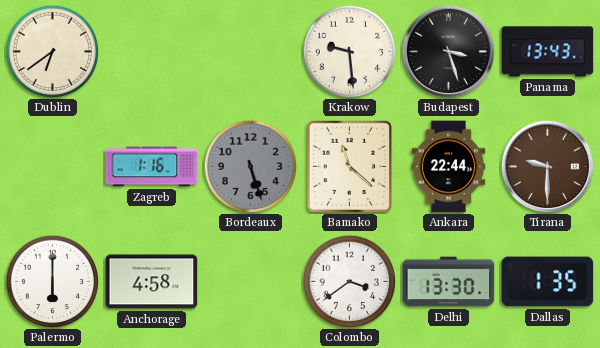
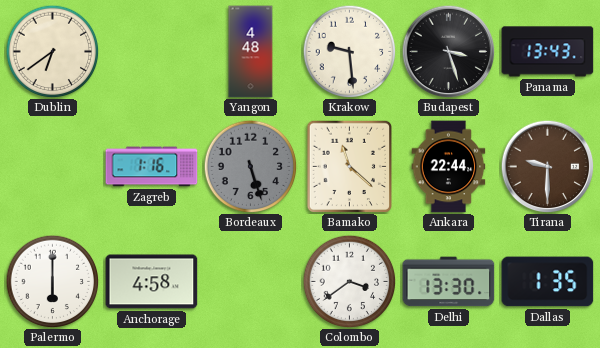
Yangon: none -> 4:48
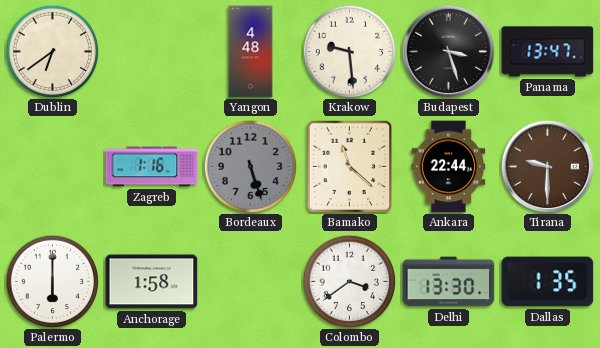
Panama: 13:43 -> 13:47
Anchorage: 4:58 -> 1:58
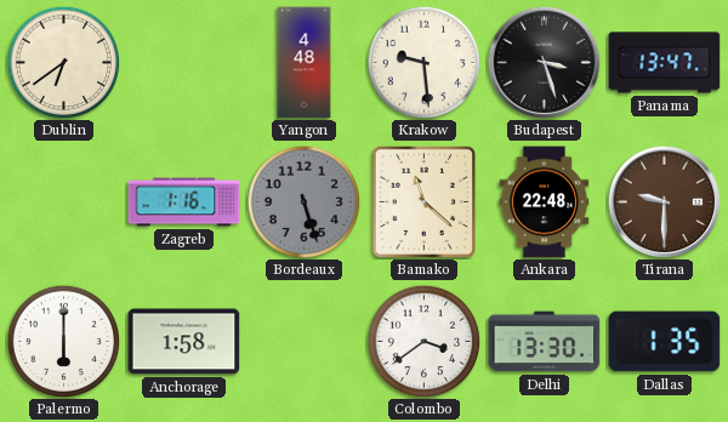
Ankara: 22:44 -> 22:48
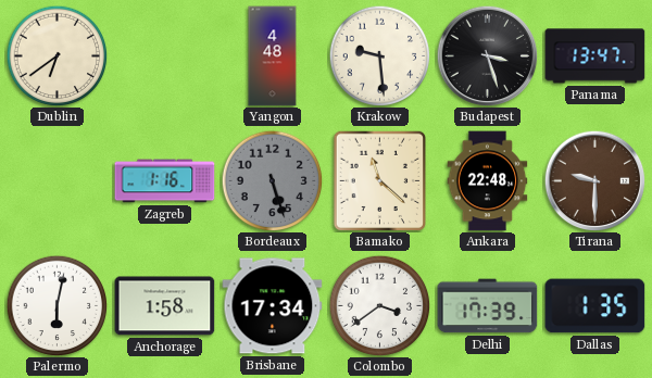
Palermo: 6:00 -> 6:02
Brisbane: none -> 17:34
Delhi: 13:30 -> 17:39
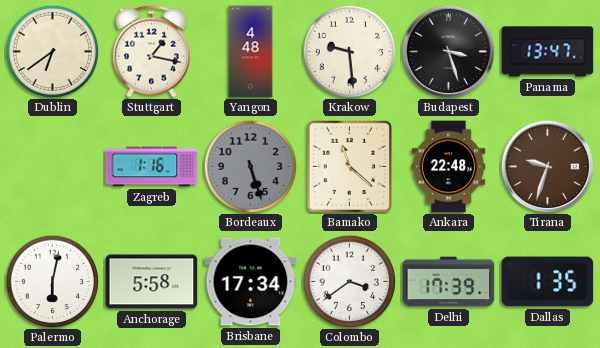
Stuttgart: none -> 1:17
Tirana: 9:30 -> 9:33
Anchorage: 1:58 -> 5:58
